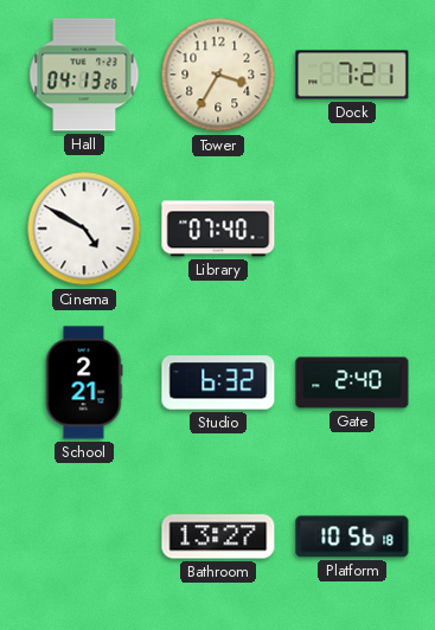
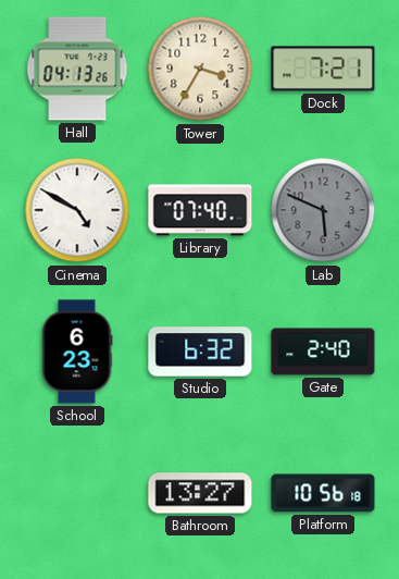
Lab: none -> 5:49
School: 2:21 -> 6:23
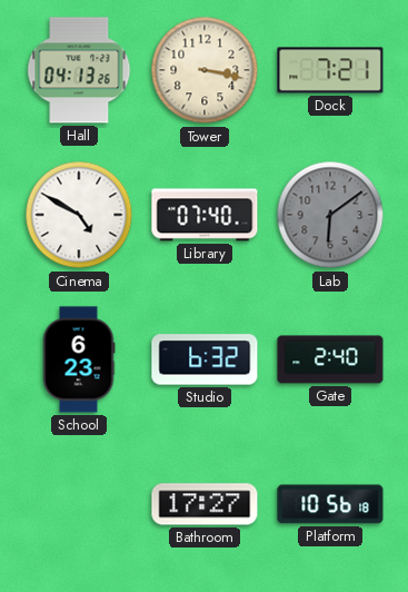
Tower: 3:35 -> 3:17
Lab: 5:49 -> 6:09
Bathroom: 13:27 -> 17:27
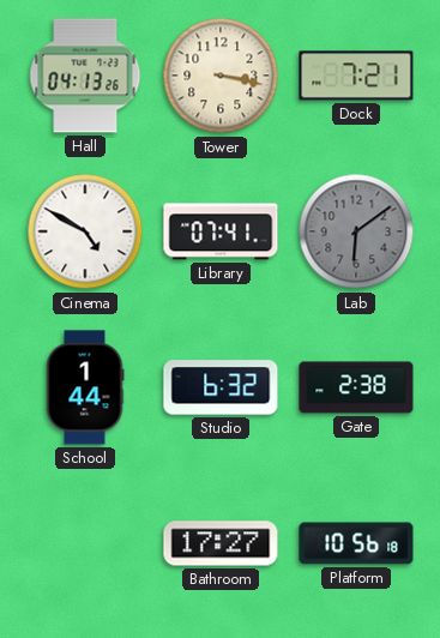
Library: 07:40 -> 07:41
School: 6:23 -> 1:44
Gate: 2:40 -> 2:38
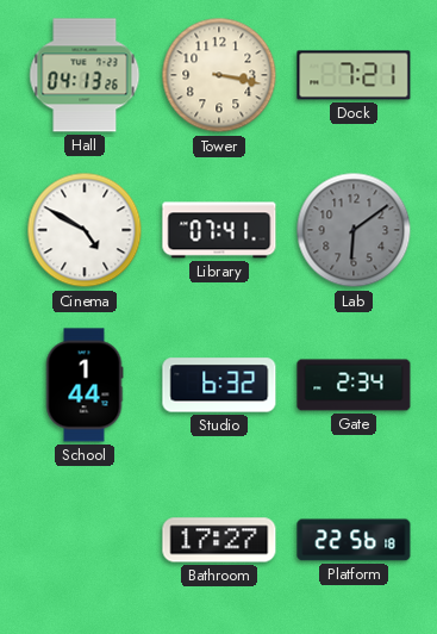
Gate: 2:38 -> 2:34
Platform: 10:56 -> 22:56
